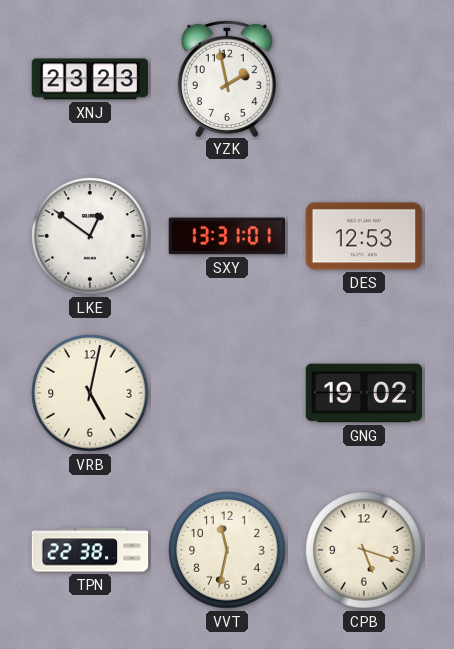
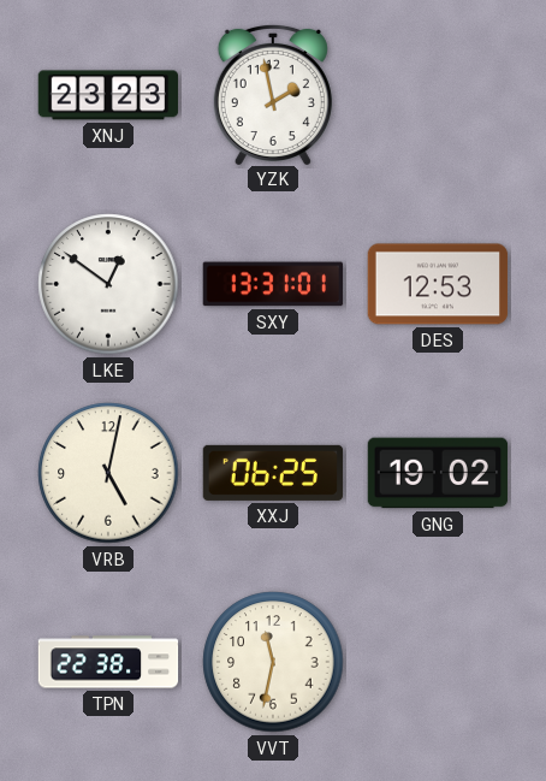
XXJ: none -> 06:25
CPB: 5:18 -> none
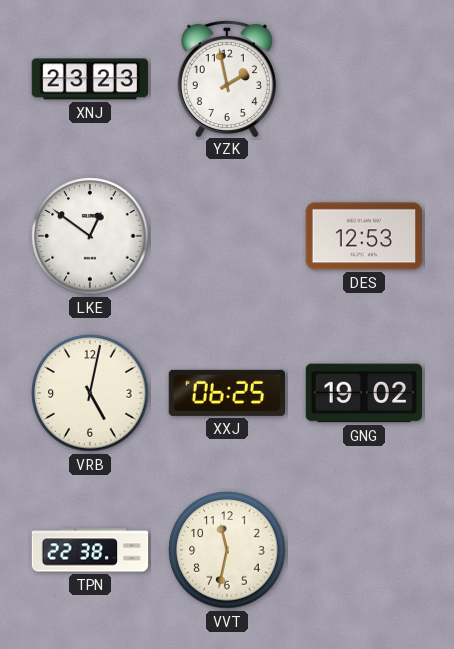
SXY: 13:31 -> none
